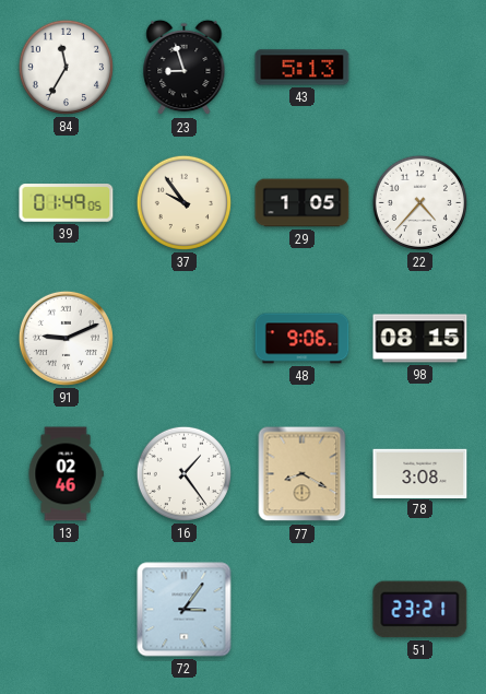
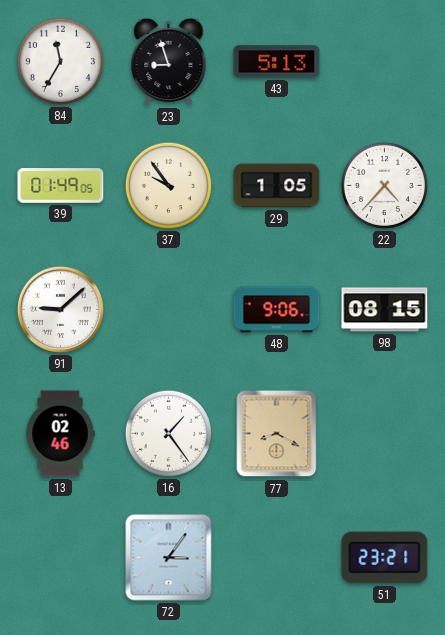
91: 9:11 -> 9:08
78: 3:08 -> none
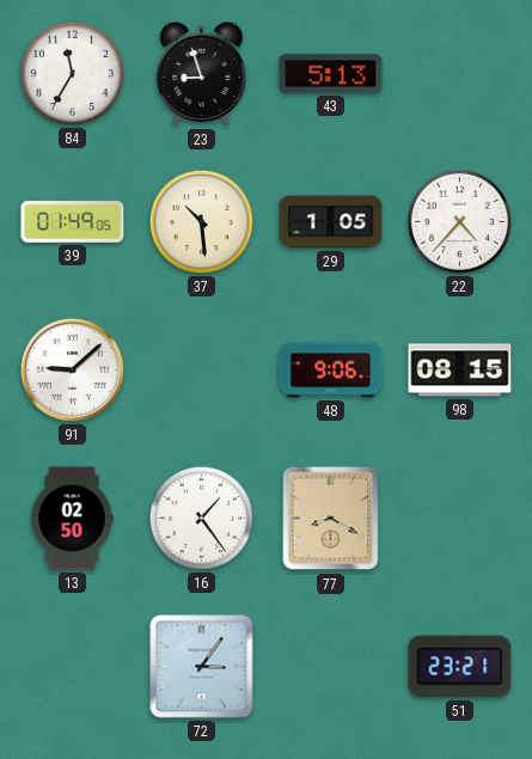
37: 9:54 -> 10:29
13: 02:46 -> 02:50
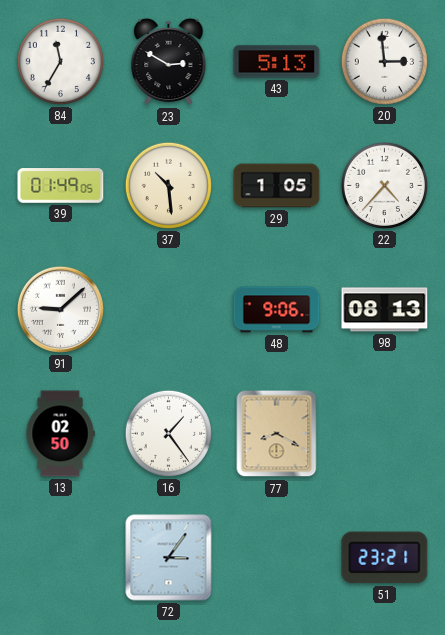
23: 8:57 -> 2:50
20: none -> 2:59
98: 08:15 -> 08:13
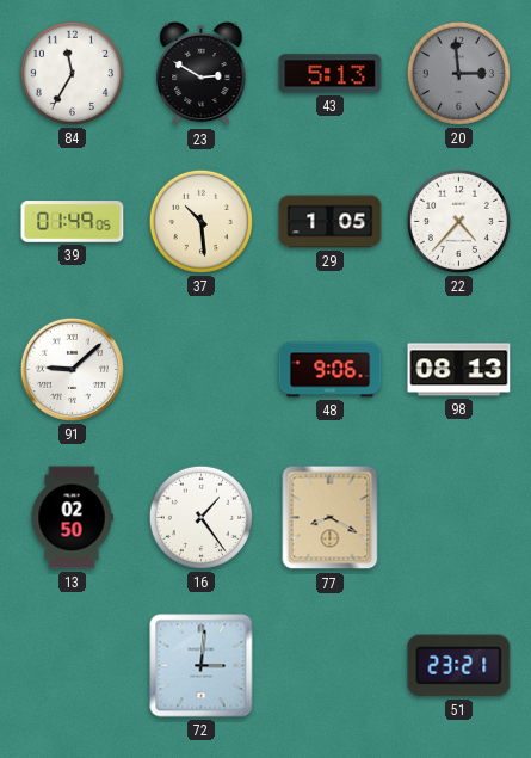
20 dial: white -> grey
72: 3:06 -> 3:01
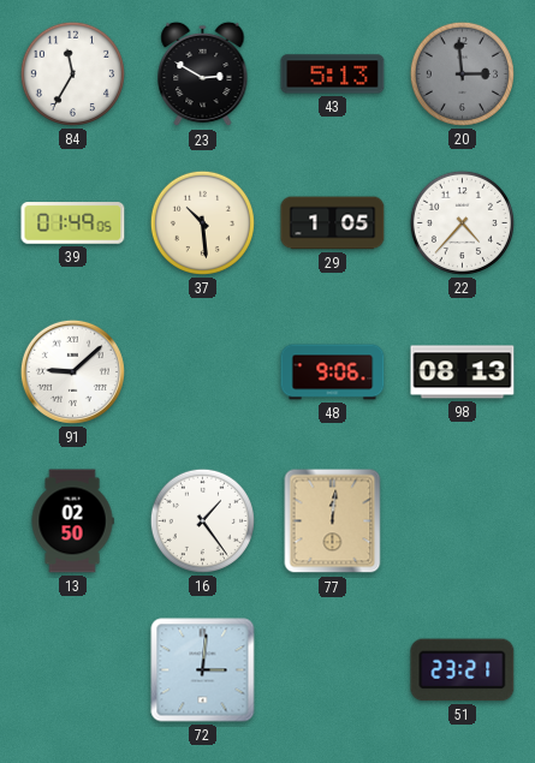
77: 8:20 -> 12:01
